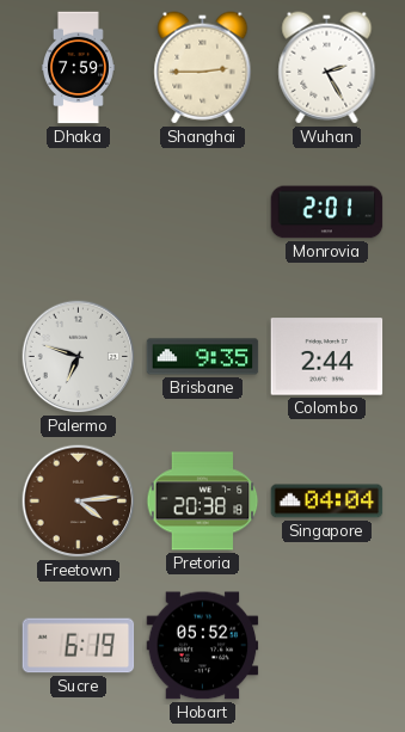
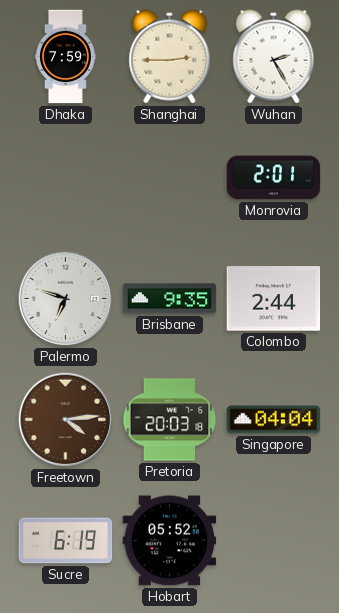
Pretoria: 20:38 -> 20:03
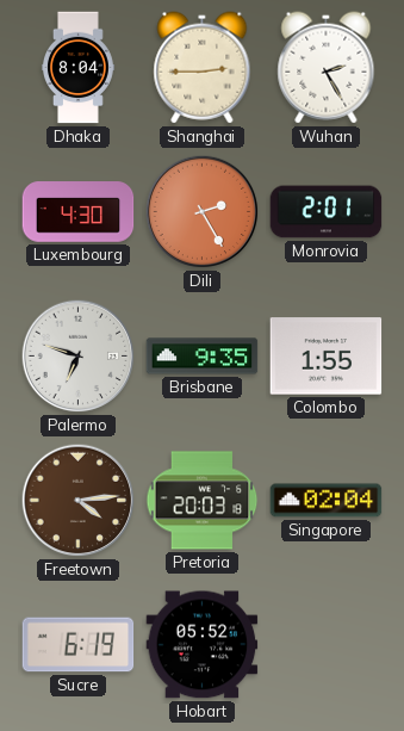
Dhaka: 7:59 -> 8:04
Luxembourg: none -> 4:30
Dili: none -> 2:25
Colombo: 2:44 -> 1:55
Singapore: 04:04 -> 02:04
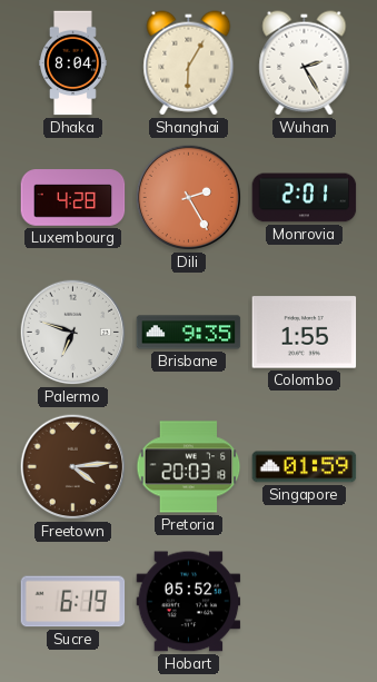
Shanghai: 2:45 -> 6:05
Luxembourg: 4:30 -> 4:28
Singapore: 02:04 -> 01:59
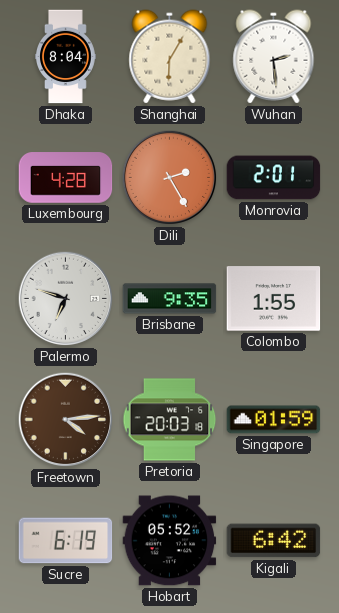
Wuhan: 2:25 -> 2:29
Kigali: none -> 6:42
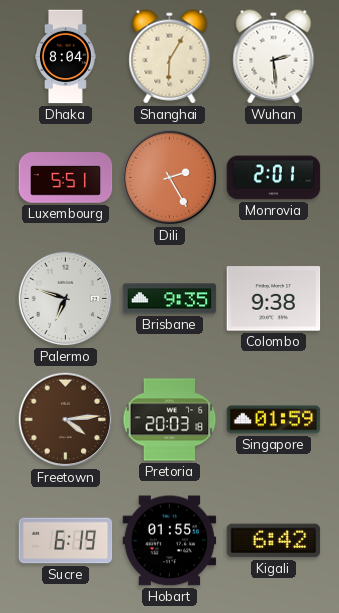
Luxembourg: 4:28 -> 5:51
Colombo: 1:55 -> 9:38
Hobart: 05:52 -> 01:55
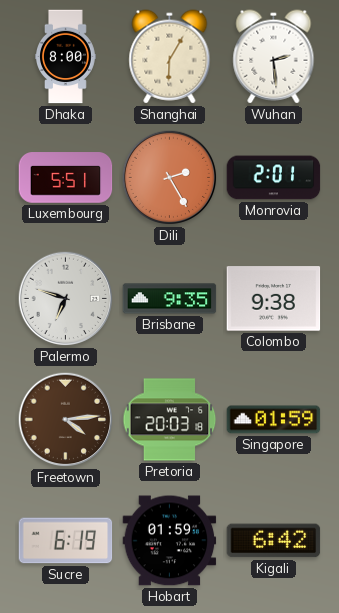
Dhaka: 8:04 -> 8:00
Hobart: 01:55 -> 01:59
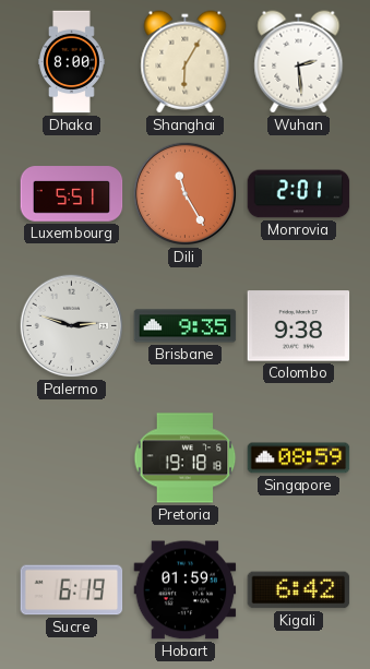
Dili: 2:25 -> 11:25
Palermo: 6:48 -> 2:48
Freetown: 4:14 -> none
Pretoria: 20:03 -> 19:18
Singapore: 01:59 -> 08:59
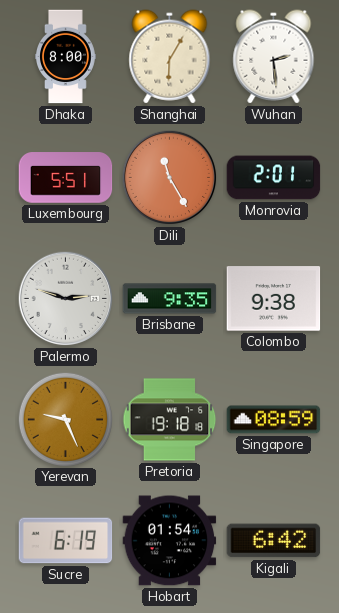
Yerevan: none -> 9:26
Hobart: 01:59 -> 01:54
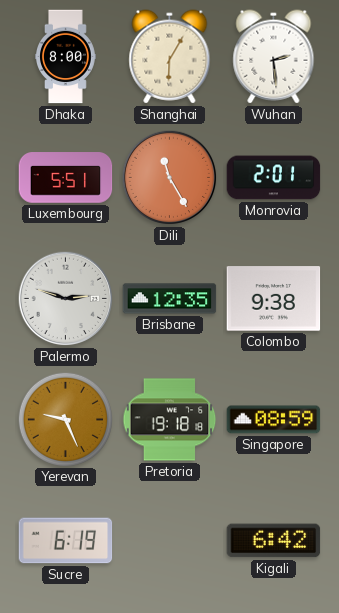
Brisbane: 9:35 -> 12:35
Hobart: 01:54 -> none
